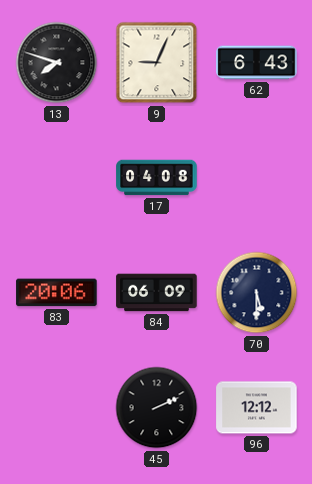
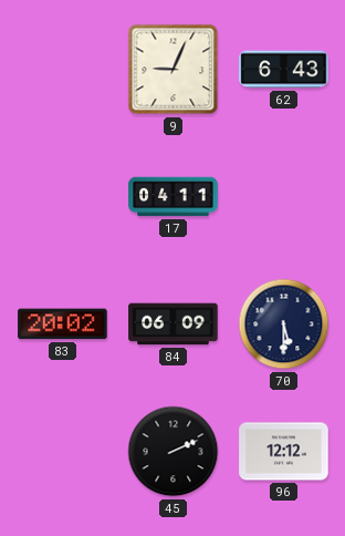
13: 7:48 -> none
17: 04:08 -> 04:11
83: 20:06 -> 20:02
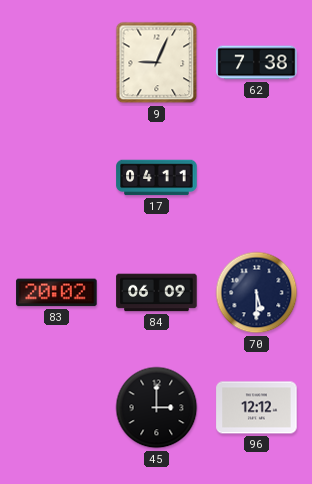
62: 6:43 -> 7:38
45: 2:11 -> 3:00
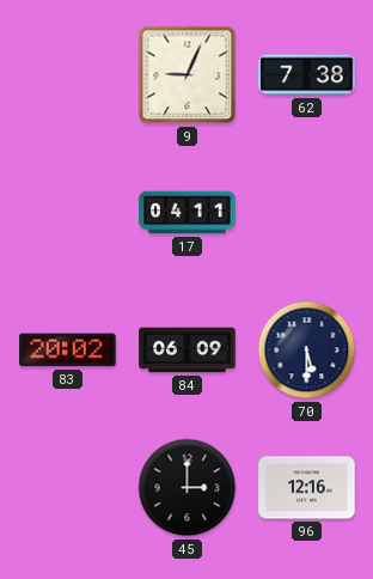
96: 12:12 -> 12:16
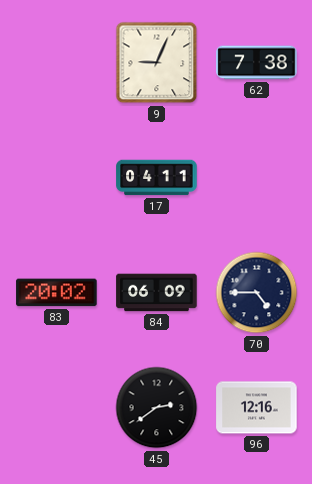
70: 5:30 -> 4:45
45: 3:00 -> 2:39
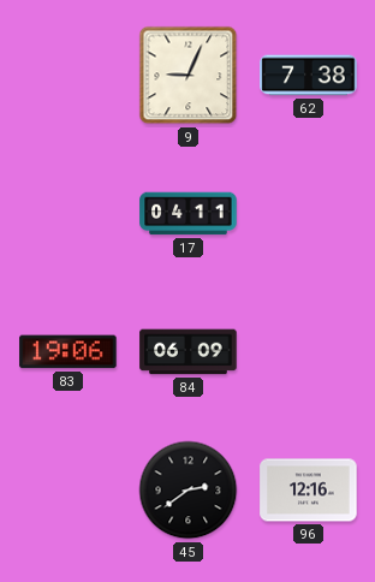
83: 20:02 -> 19:06
70: 4:45 -> none
